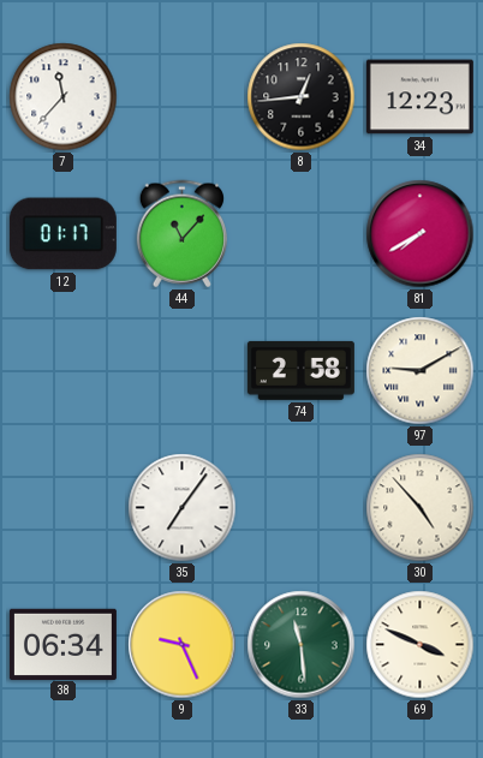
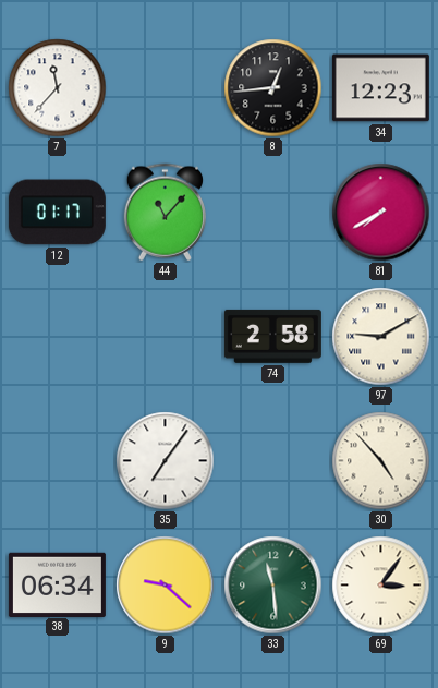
9: 9:26 -> 9:22
69: 3:49 -> 3:06
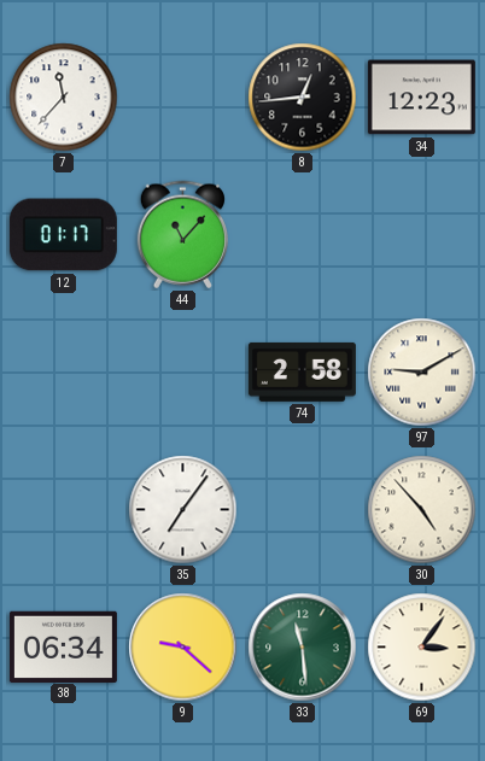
81: 7:40 -> none
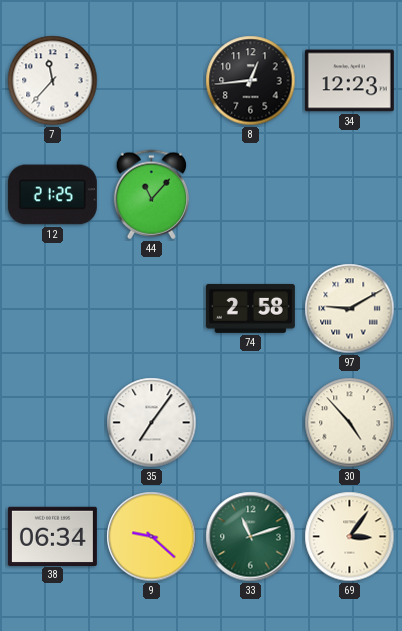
12: 01:17 -> 21:25
33: 11:29 -> 11:12
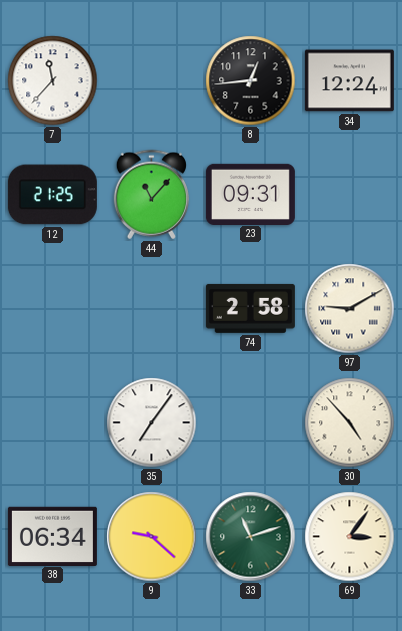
34: 12:23 -> 12:24
23: none -> 09:31
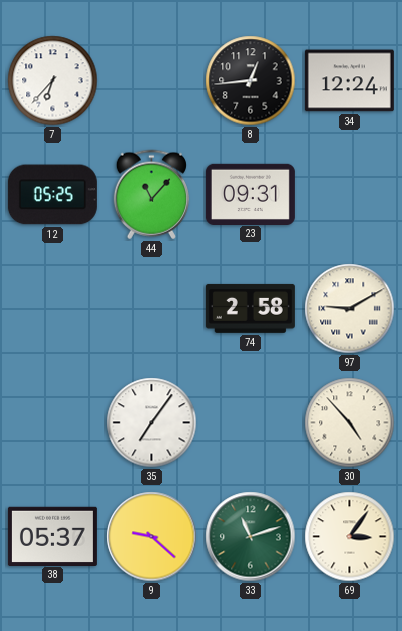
7: 11:37 -> 6:37
12: 21:25 -> 05:25
38: 06:34 -> 05:37
